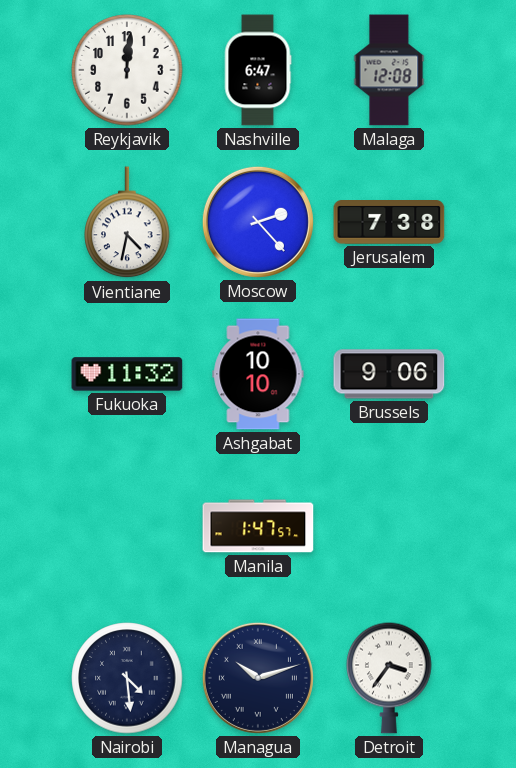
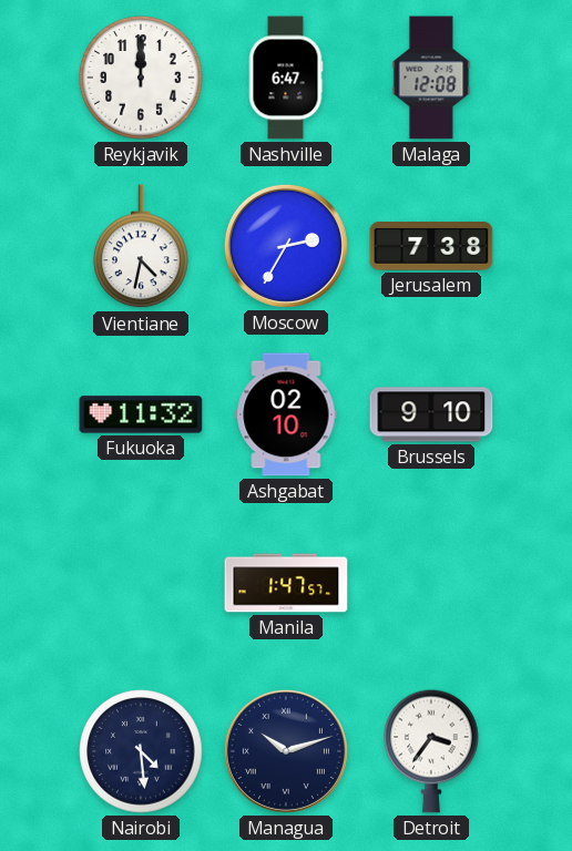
Reykjavik: 12:01 -> 12:00
Moscow: 2:23 -> 2:35
Ashgabat: 10:10 -> 02:10
Brussels: 9:06 -> 9:10
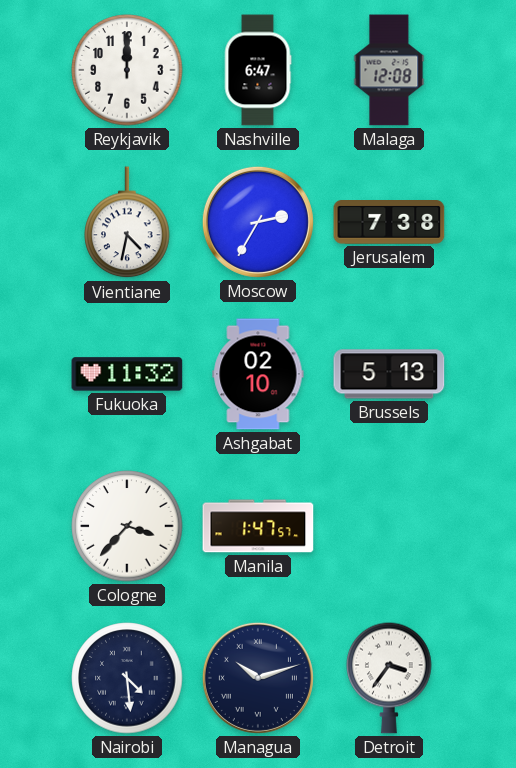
Brussels: 9:10 -> 5:13
Cologne: none -> 3:37
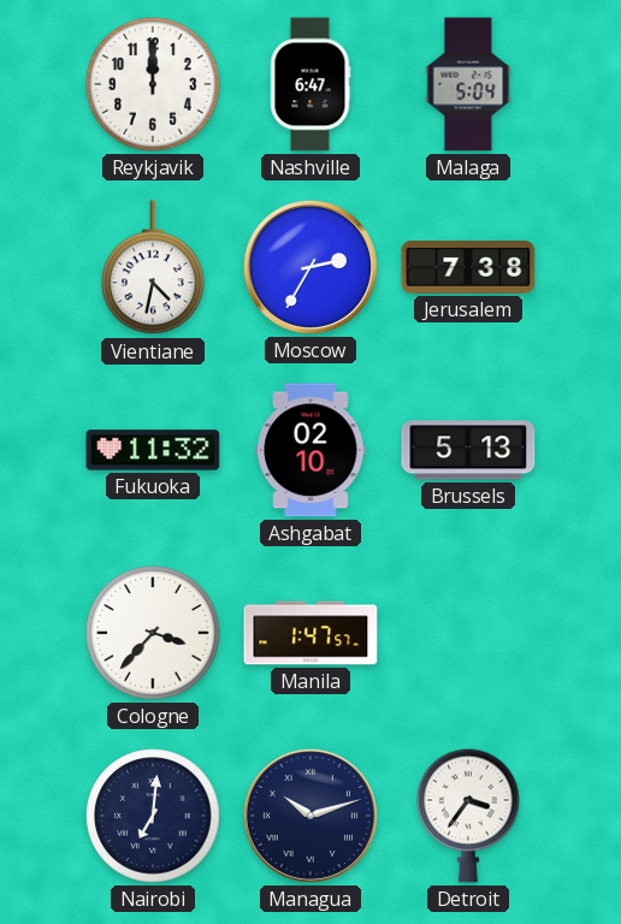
Malaga: 12:08 -> 5:04
Nairobi: 4:29 -> 7:01
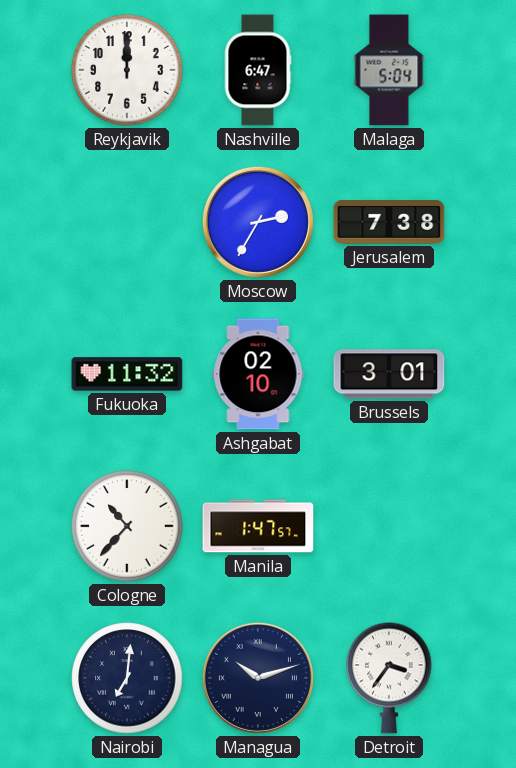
Vientiane: 4:32 -> none
Brussels: 5:13 -> 3:01
Cologne: 3:37 -> 10:37
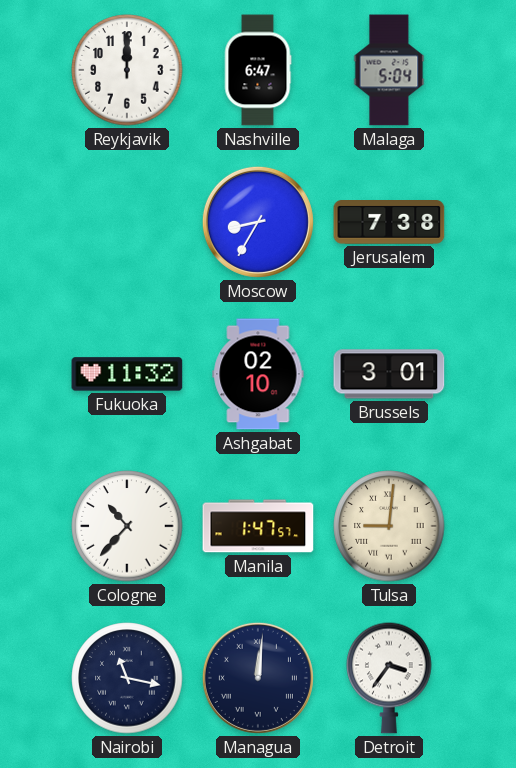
Moscow: 2:35 -> 8:35
Tulsa: none -> 9:01
Nairobi: 7:01 -> 11:17
Managua: 10:12 -> 12:01
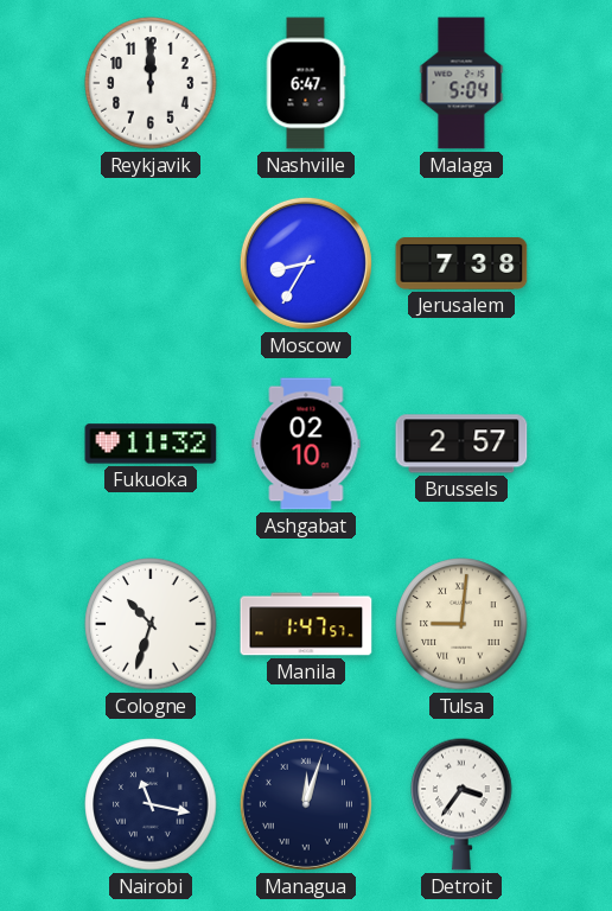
Brussels: 3:01 -> 2:57
Cologne: 10:37 -> 10:33
Managua: 12:01 -> 12:03
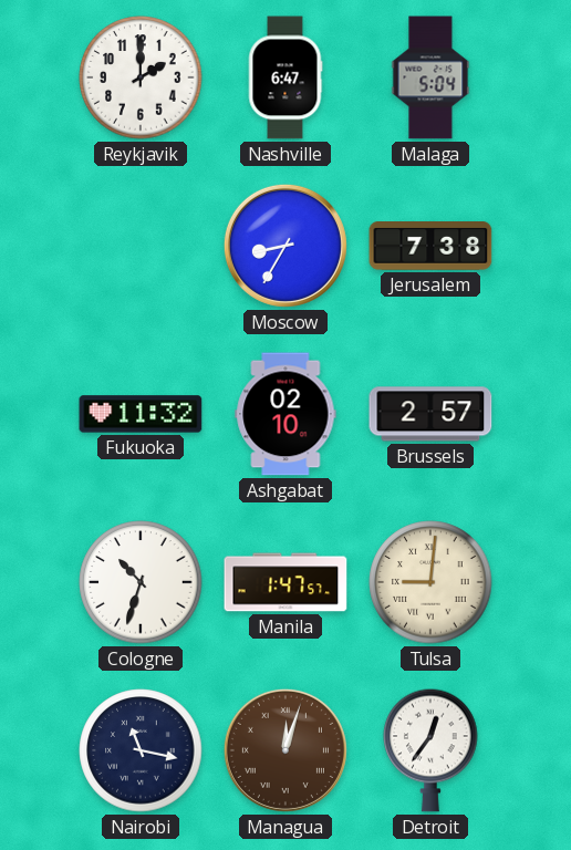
Reykjavik: 12:00 -> 2:00
Managua dial: navy -> brown
Detroit: 3:36 -> 12:36
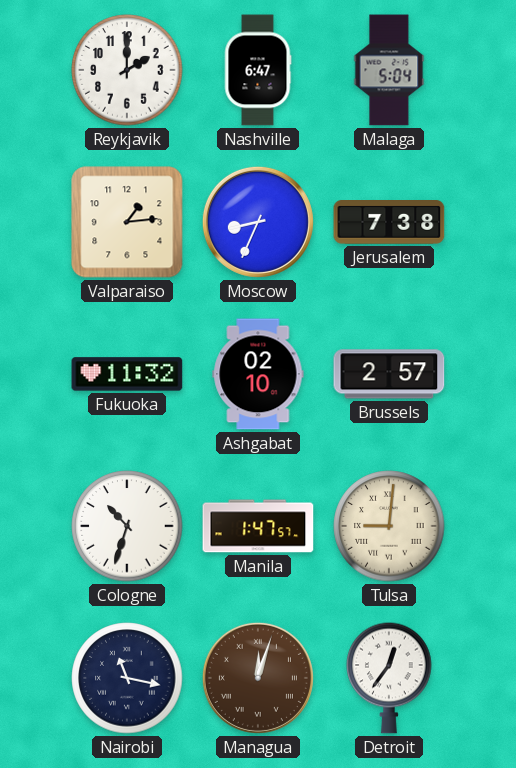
Valparaiso: none -> 1:14
Moscow: 8:35 -> 8:34
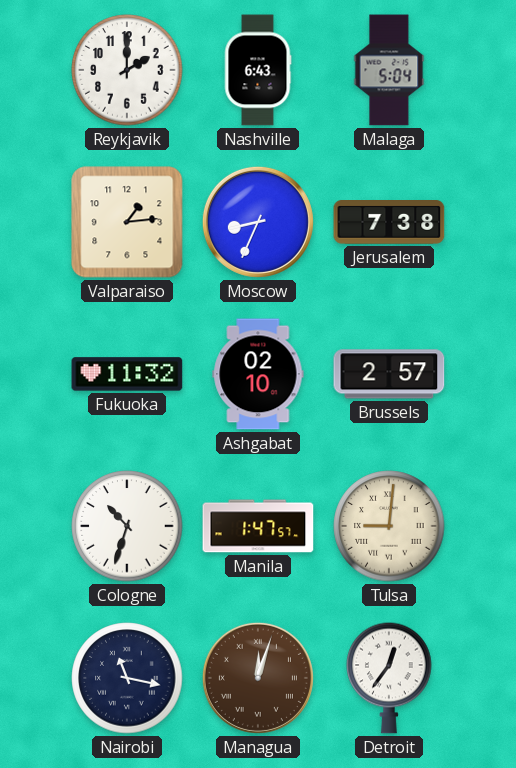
Nashville: 6:47 -> 6:43
